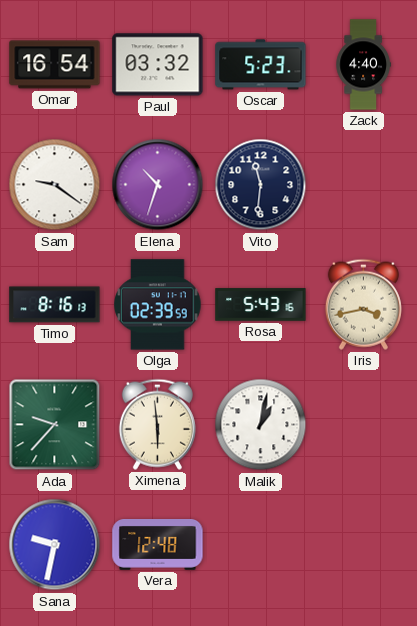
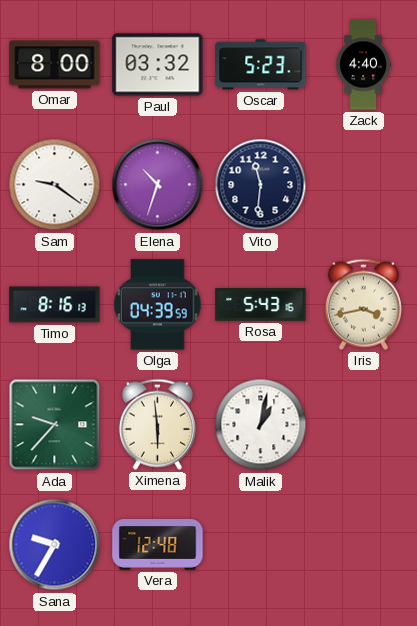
Omar: 16:54 -> 8:00
Olga: 02:39 -> 04:39
Sana: 9:32 -> 9:35
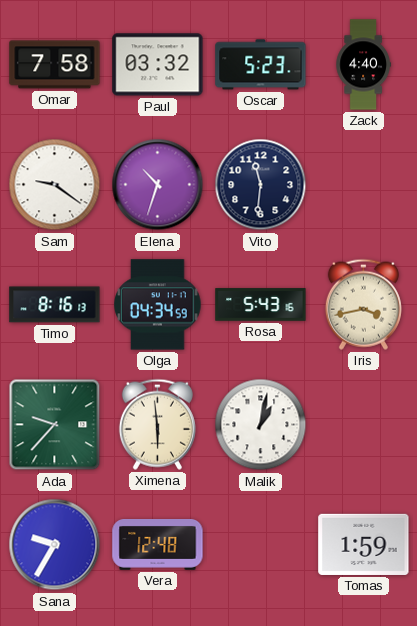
Omar: 8:00 -> 7:58
Olga: 04:39 -> 04:34
Tomas: none -> 1:59
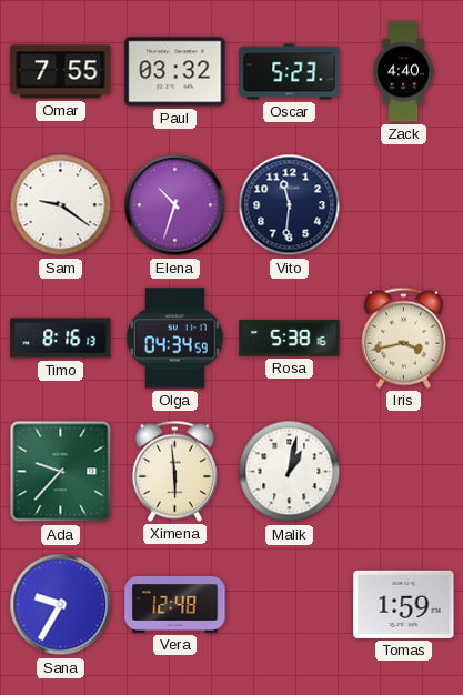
Omar: 7:58 -> 7:55
Rosa: 5:43 -> 5:38
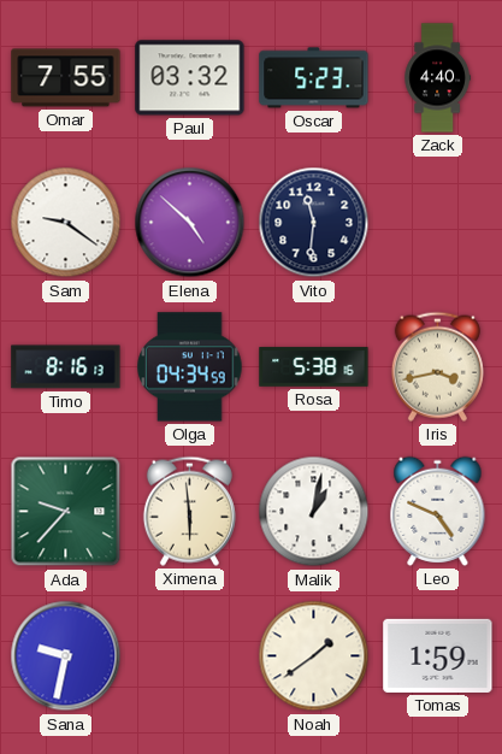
Elena: 10:33 -> 4:52
Leo: none -> 4:49
Sana: 9:35 -> 9:32
Vera: 12:48 -> none
Noah: none -> 1:39
